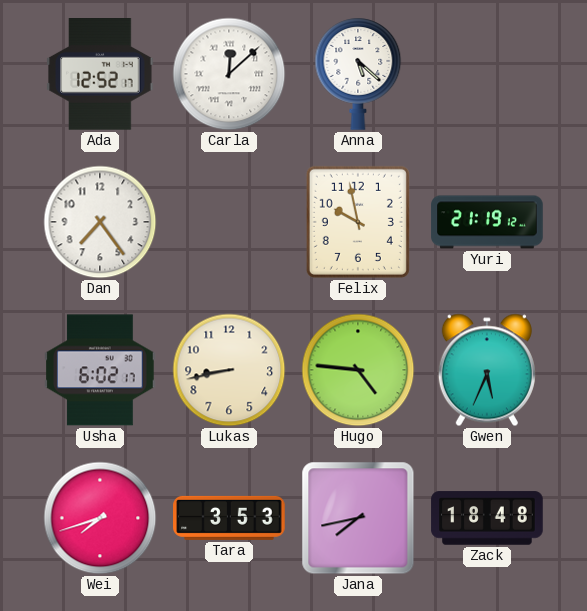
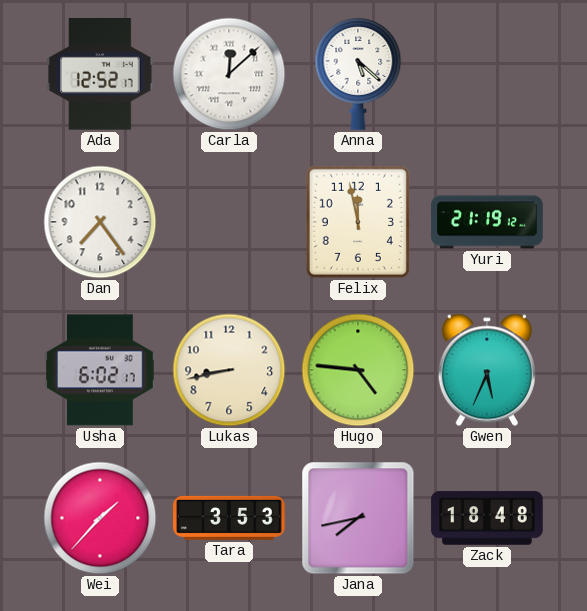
Felix: 9:58 -> 11:58
Wei: 7:42 -> 1:37
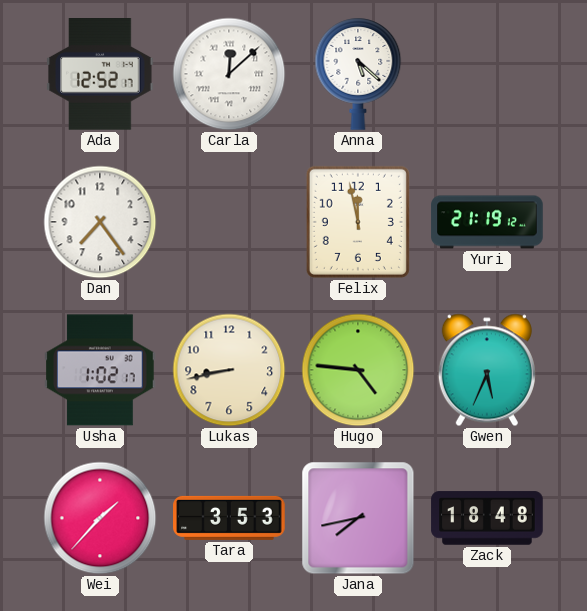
Usha: 6:02 -> 1:02
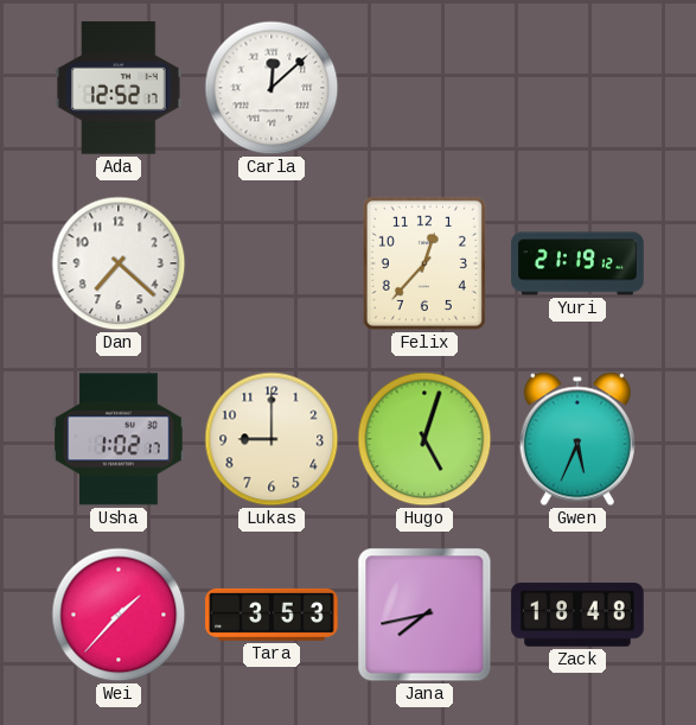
Anna: 5:22 -> none
Dan: 7:24 -> 7:22
Felix: 11:58 -> 12:37
Lukas: 8:43 -> 9:00
Hugo: 4:46 -> 5:03
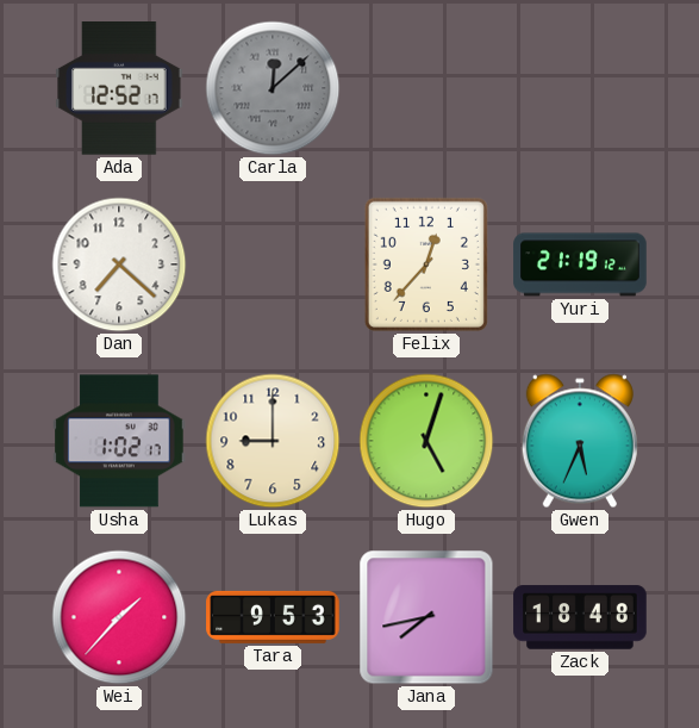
Carla dial: white -> grey
Tara: 3:53 -> 9:53
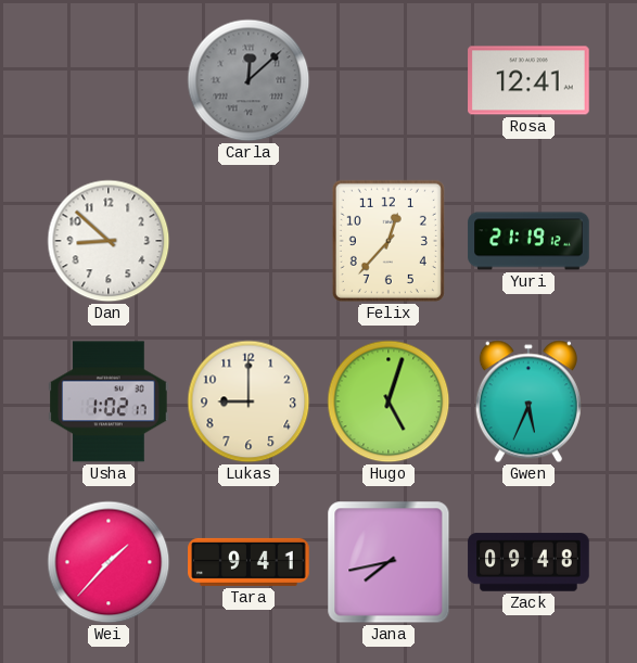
Ada: 12:52 -> none
Rosa: none -> 12:41
Dan: 7:22 -> 8:52
Tara: 9:53 -> 9:41
Zack: 18:48 -> 09:48
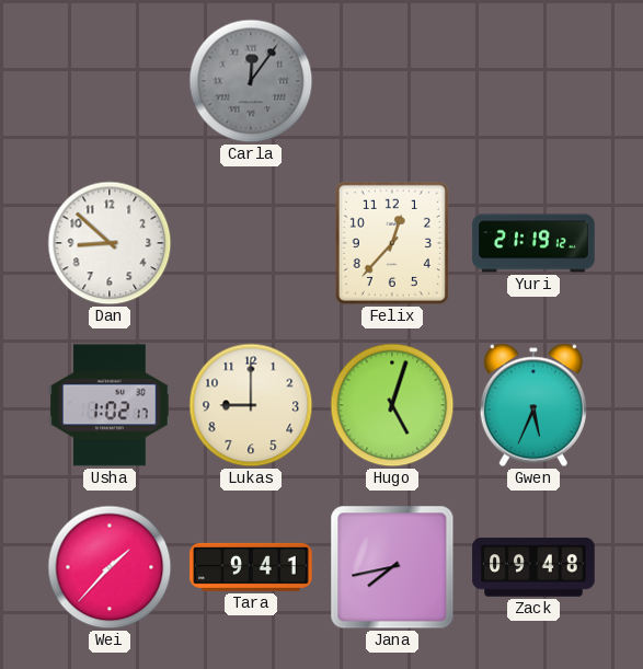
Carla: 12:08 -> 12:06
Rosa: 12:41 -> none
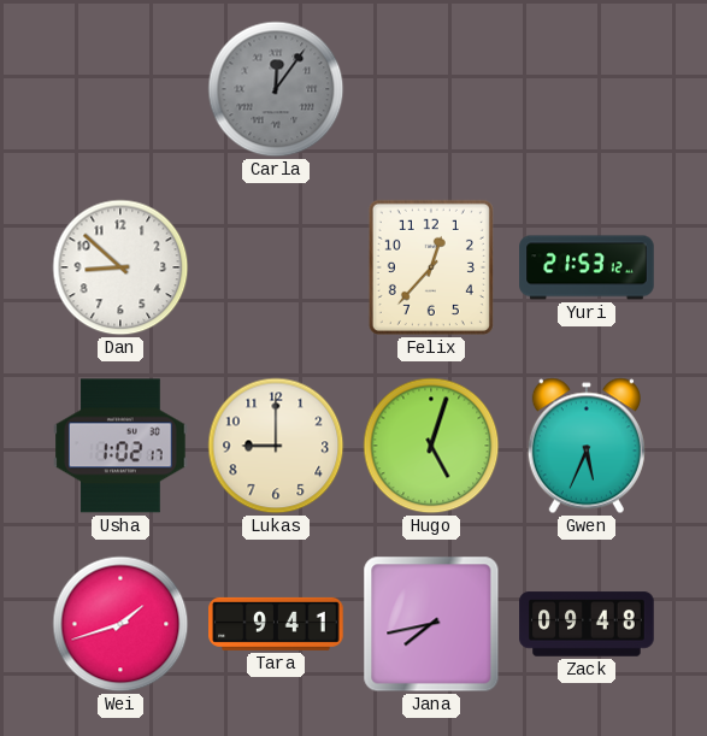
Yuri: 21:19 -> 21:53
Wei: 1:37 -> 1:42
